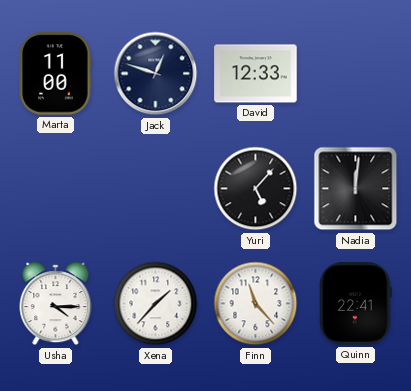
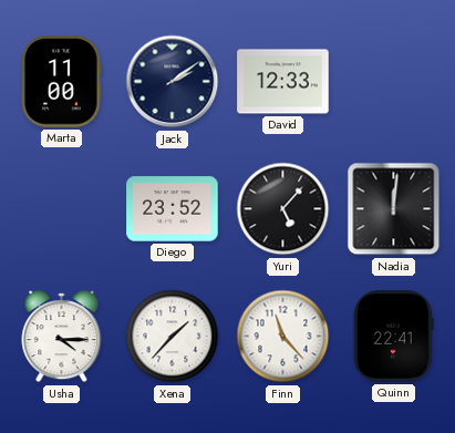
Jack: 12:48 -> 2:09
Diego: none -> 23:52
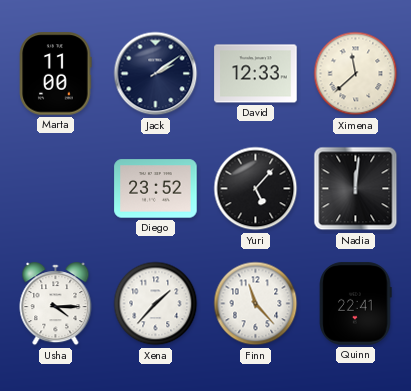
Ximena: none -> 11:38
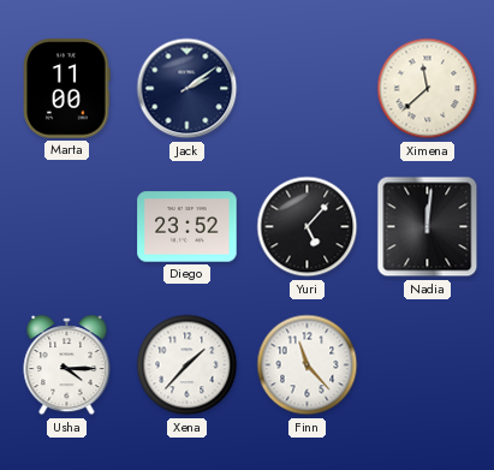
David: 12:33 -> none
Quinn: 22:41 -> none
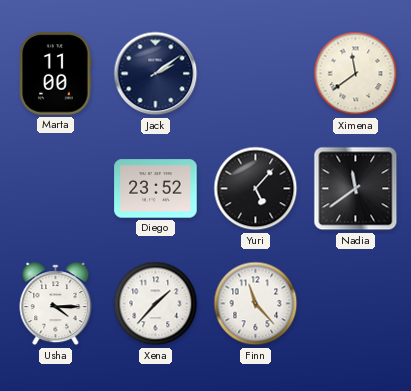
Ximena: 11:38 -> 11:39
Nadia: 12:01 -> 11:39
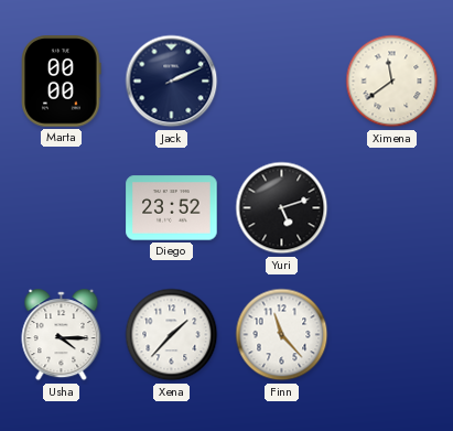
Marta: 11:00 -> 00:00
Jack: 2:09 -> 2:11
Yuri: 5:07 -> 5:12
Nadia: 11:39 -> none
